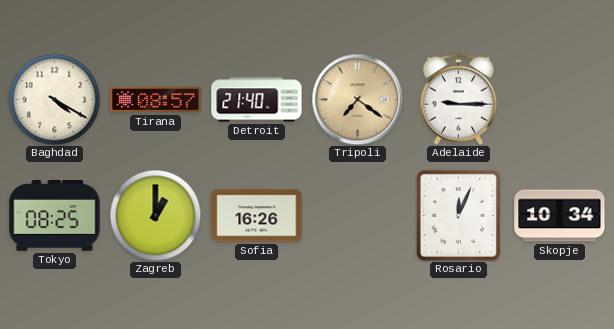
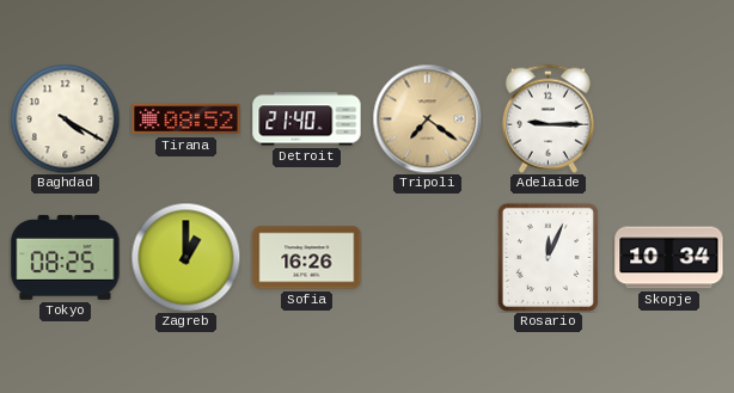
Tirana: 08:57 -> 08:52
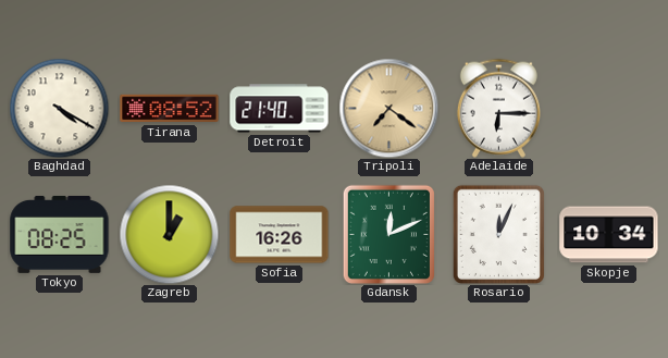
Adelaide: 9:15 -> 6:15
Gdansk: none -> 12:11
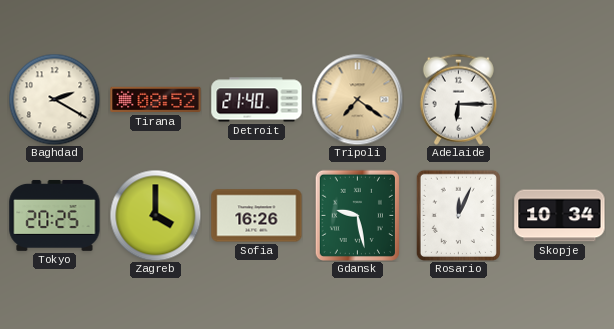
Baghdad: 4:20 -> 2:20
Tokyo: 08:25 -> 20:25
Zagreb: 1:00 -> 4:00
Gdansk: 12:11 -> 9:28
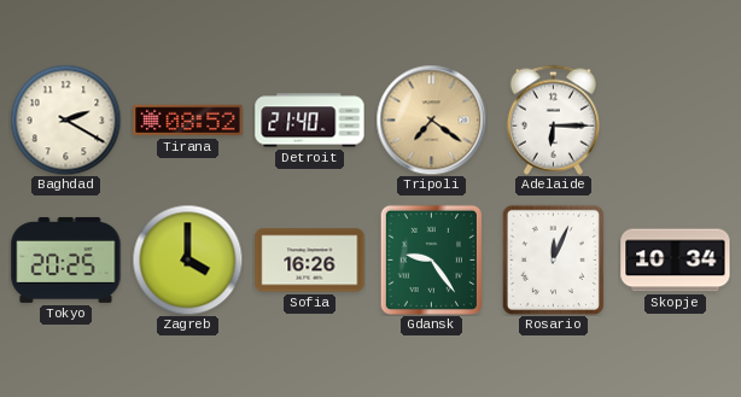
Gdansk: 9:28 -> 9:24
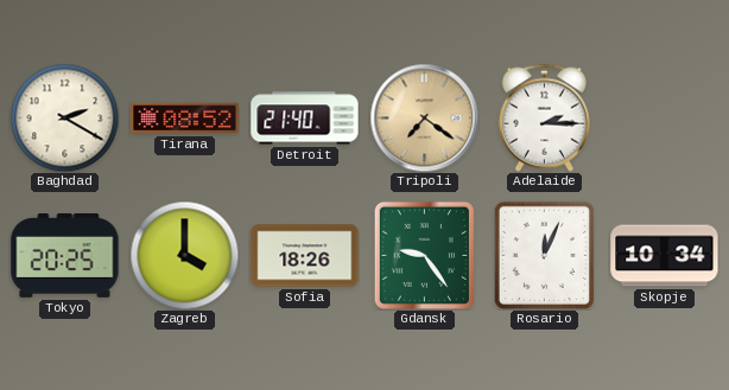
Adelaide: 6:15 -> 2:15
Sofia: 16:26 -> 18:26
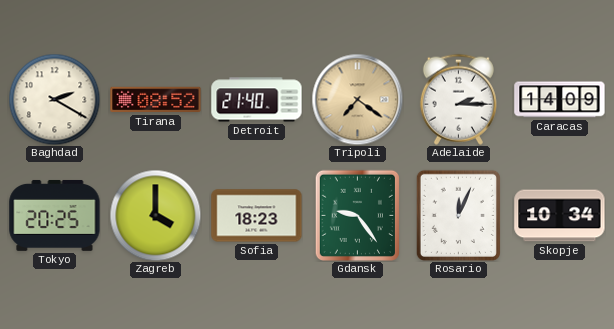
Caracas: none -> 14:09
Sofia: 18:26 -> 18:23
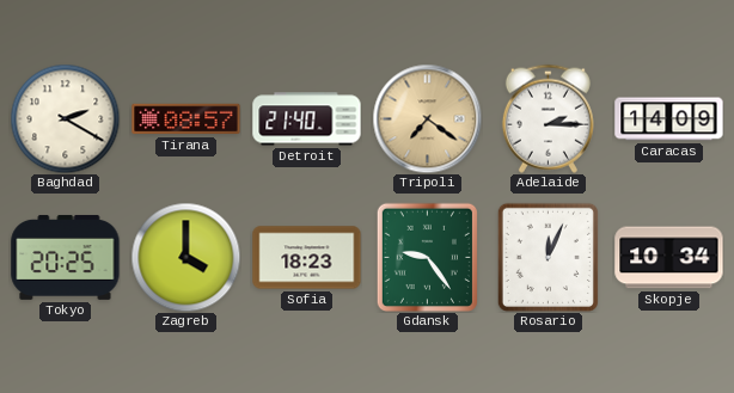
Tirana: 08:52 -> 08:57
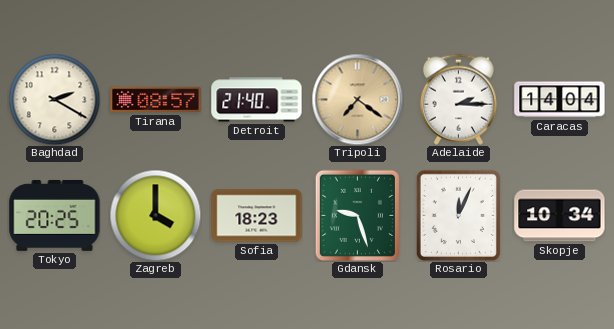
Caracas: 14:09 -> 14:04
Gdansk: 9:24 -> 9:27
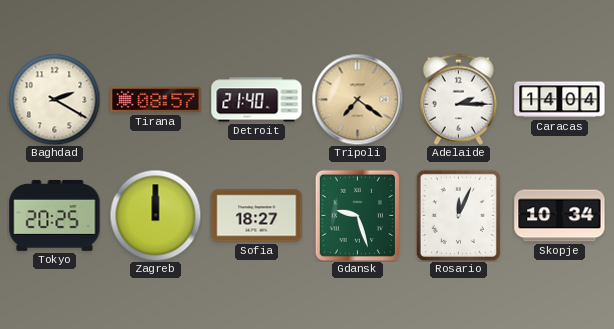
Zagreb: 4:00 -> 12:00
Sofia: 18:23 -> 18:27
